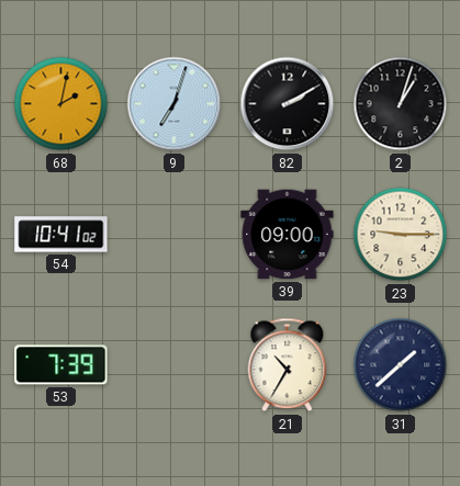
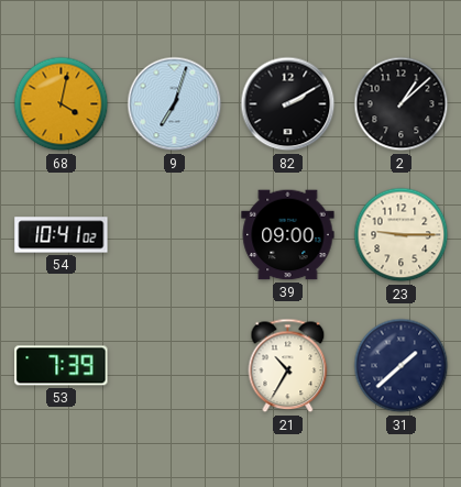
68: 2:02 -> 4:02
2: 1:03 -> 1:08
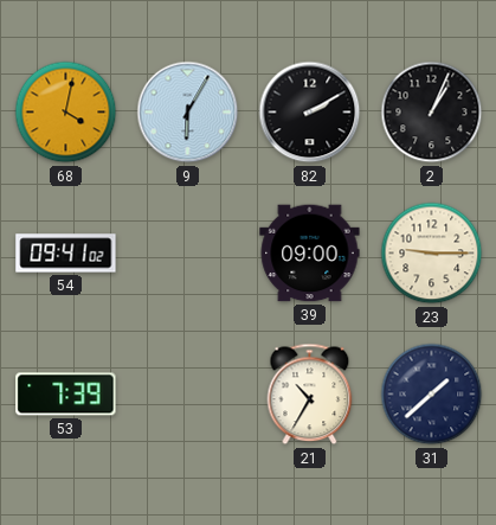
9: 7:03 -> 6:05
2: 1:08 -> 1:04
54: 10:41 -> 09:41
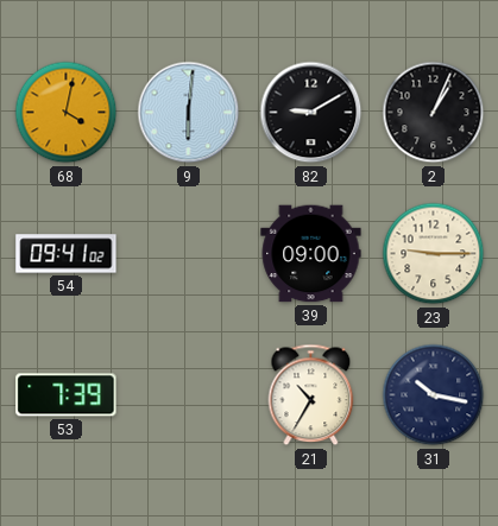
9: 6:05 -> 6:01
82: 2:10 -> 9:10
31: 1:38 -> 10:17
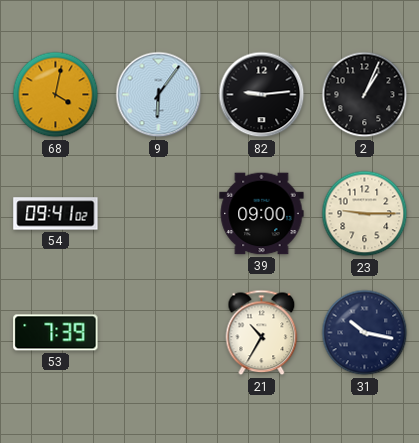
9: 6:01 -> 6:06
82: 9:10 -> 9:14
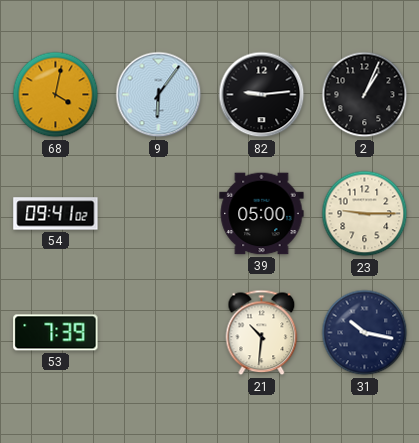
39: 09:00 -> 05:00
21: 10:35 -> 10:31
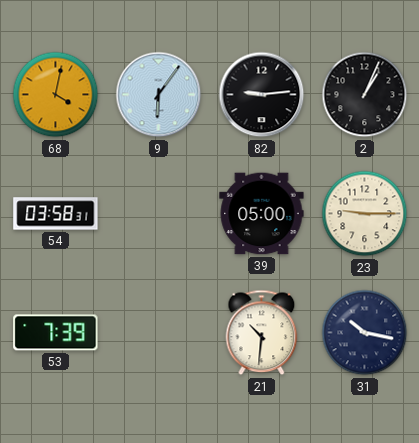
54: 09:41 -> 03:58
